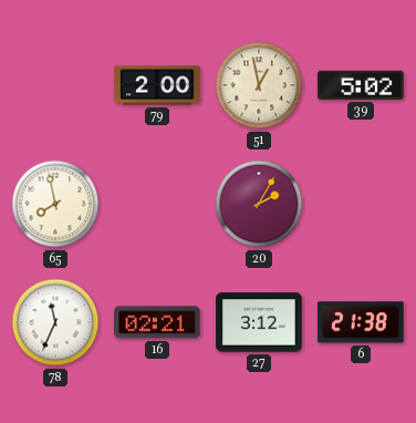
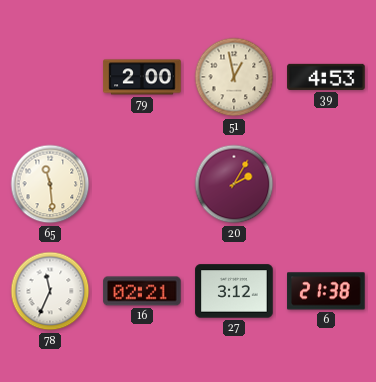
39: 5:02 -> 4:53
65: 7:58 -> 11:29
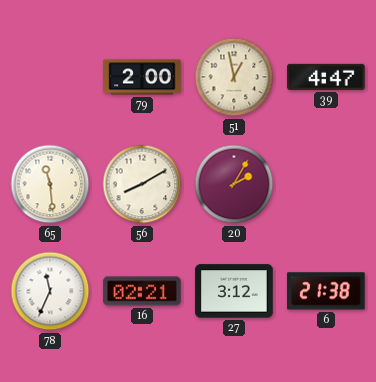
39: 4:53 -> 4:47
56: none -> 8:10
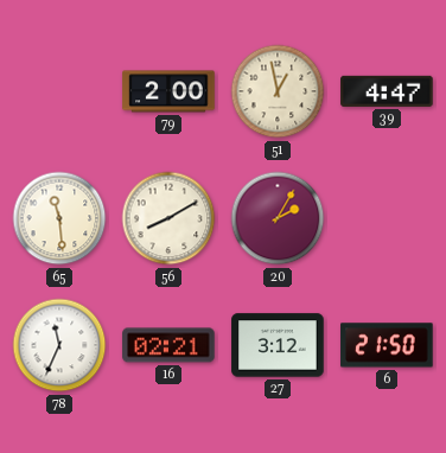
6: 21:38 -> 21:50
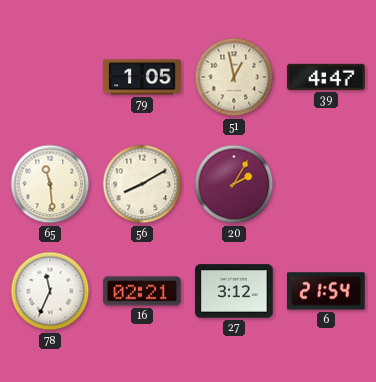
79: 2:00 -> 1:05
6: 21:50 -> 21:54
